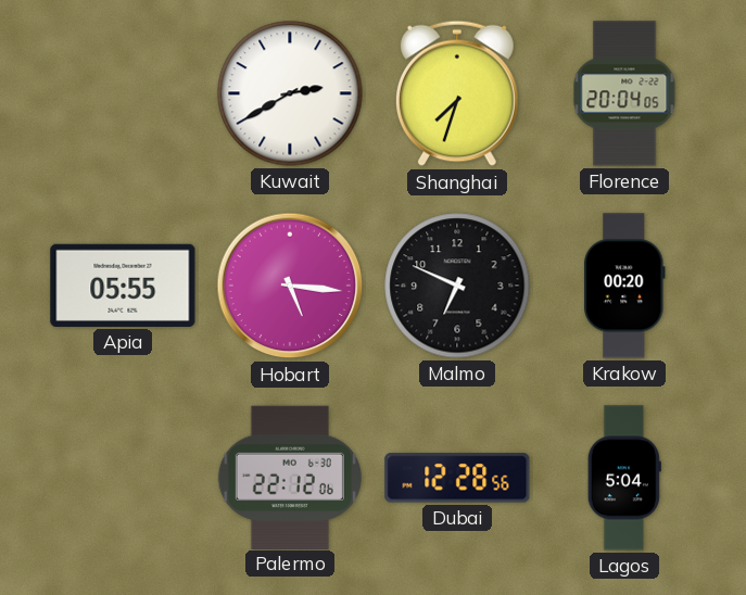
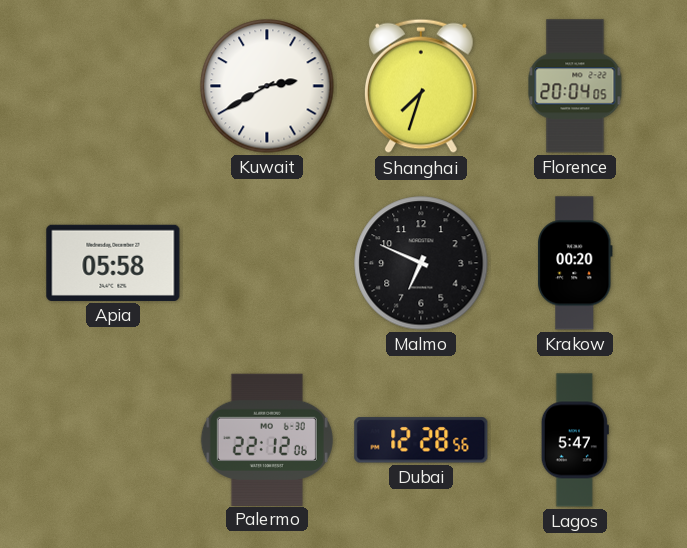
Apia: 05:55 -> 05:58
Hobart: 5:16 -> none
Lagos: 5:04 -> 5:47
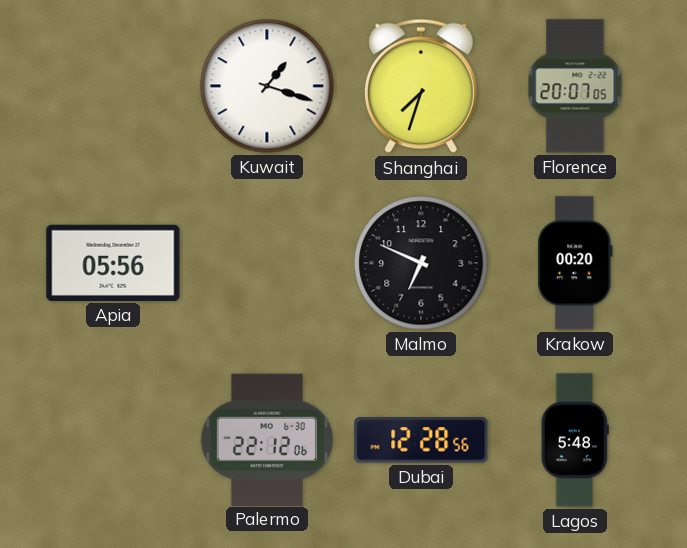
Kuwait: 2:40 -> 1:18
Florence: 20:04 -> 20:07
Apia: 05:58 -> 05:56
Lagos: 5:47 -> 5:48
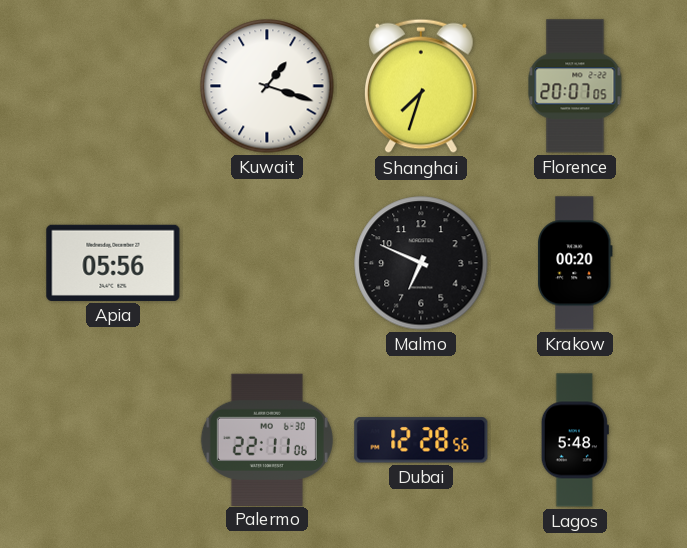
Palermo: 22:12 -> 22:11
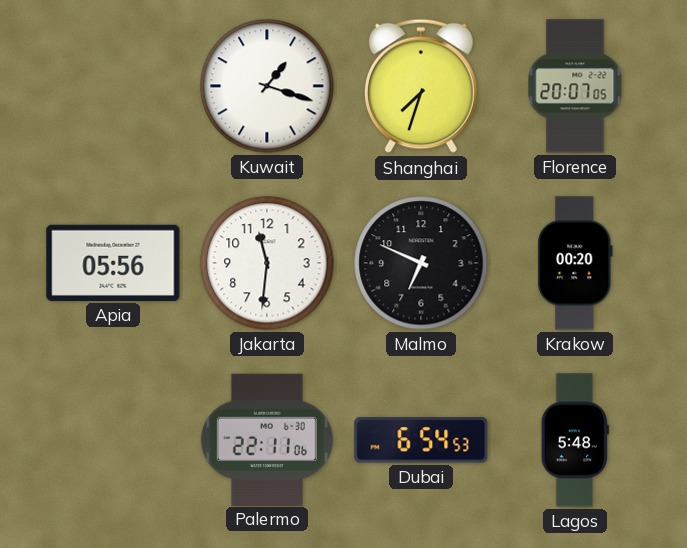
Jakarta: none -> 11:31
Dubai: 12:28 -> 6:54
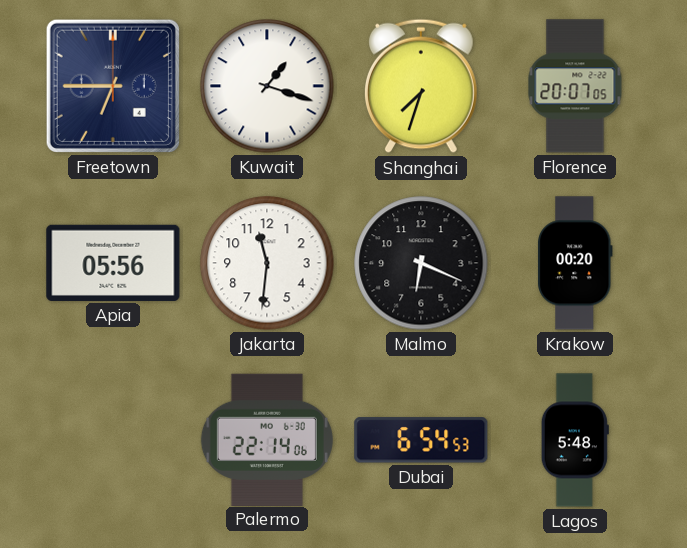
Freetown: none -> 6:45
Malmo: 6:49 -> 6:19
Palermo: 22:11 -> 22:14
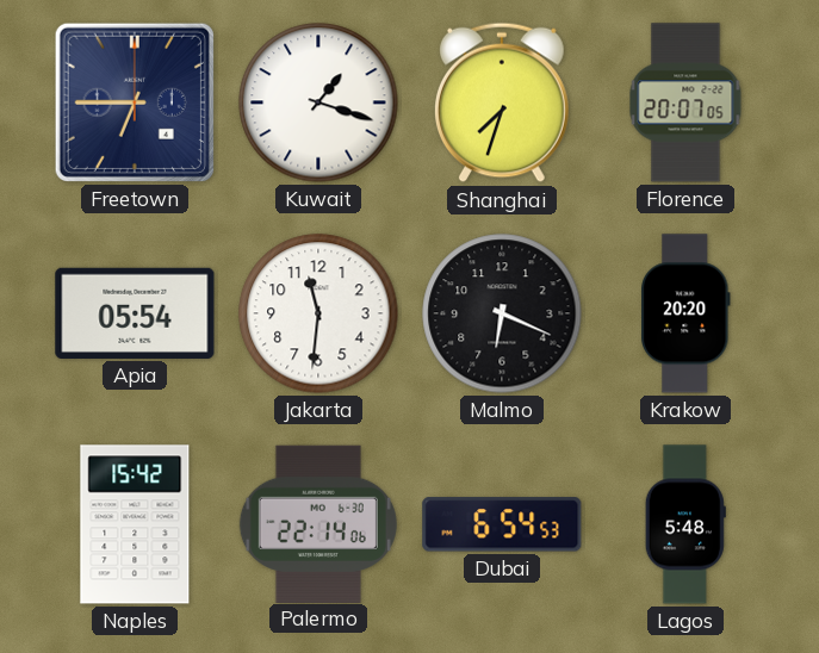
Apia: 05:56 -> 05:54
Krakow: 00:20 -> 20:20
Naples: none -> 15:42
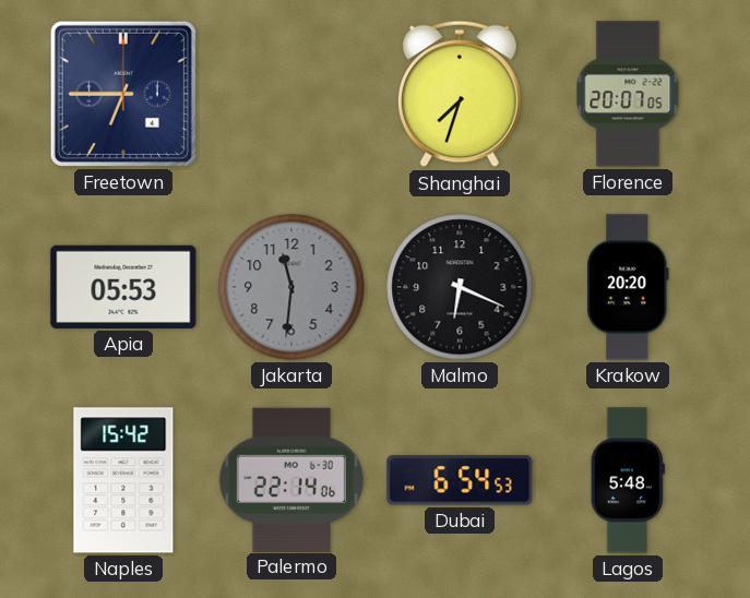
Kuwait: 1:18 -> none
Apia: 05:54 -> 05:53
Jakarta dial: white -> grey
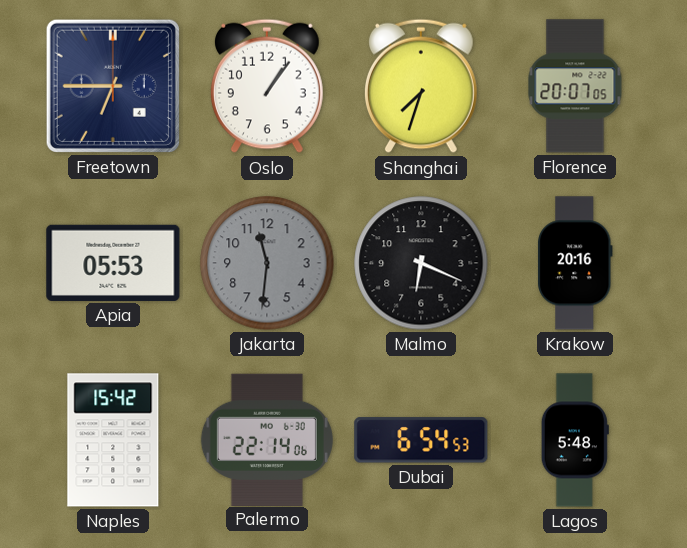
Oslo: none -> 1:06
Krakow: 20:20 -> 20:16
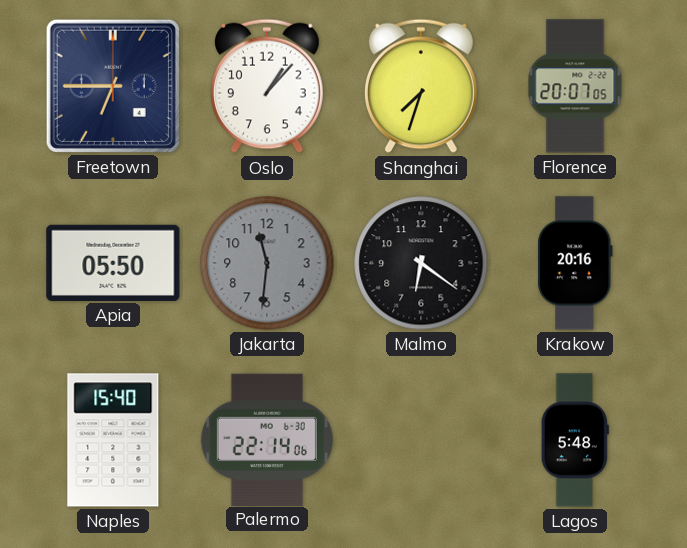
Oslo: 1:06 -> 1:07
Apia: 05:53 -> 05:50
Malmo: 6:19 -> 6:21
Naples: 15:42 -> 15:40
Dubai: 6:54 -> none
